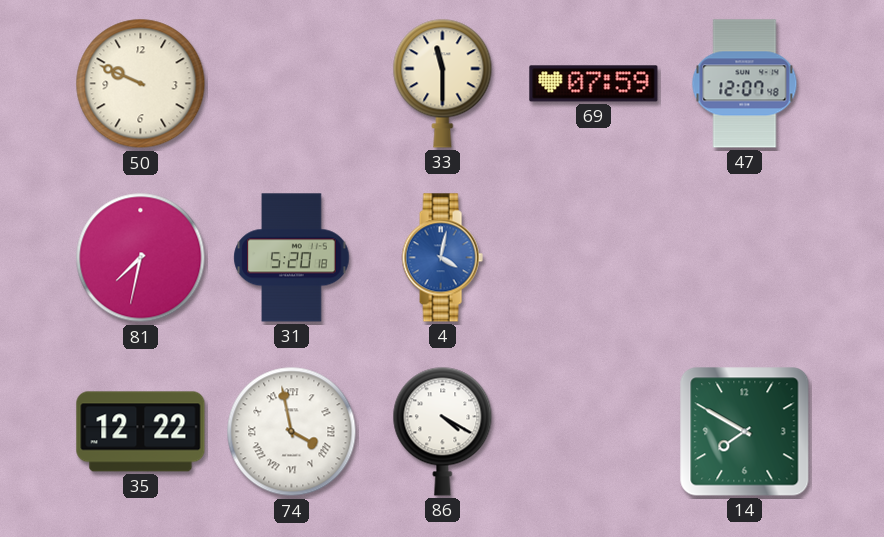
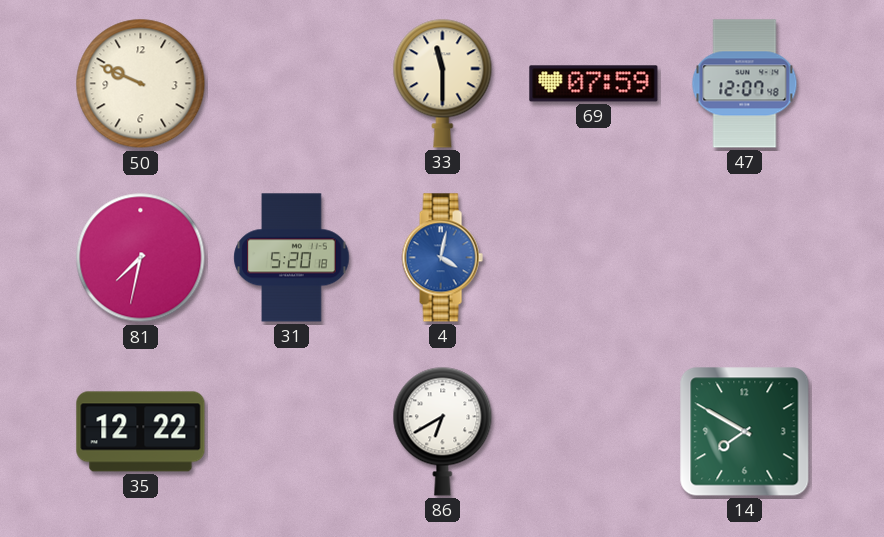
74: 3:58 -> none
86: 4:20 -> 6:40
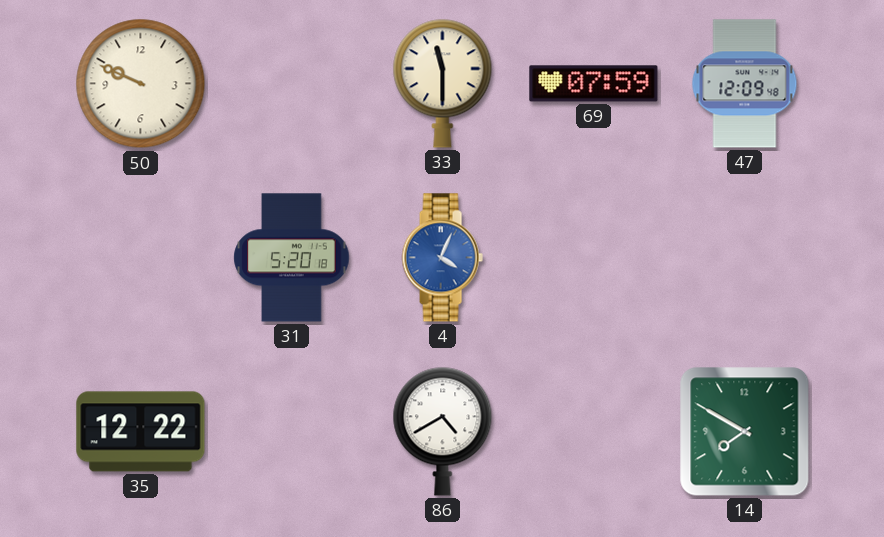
47: 12:07 -> 12:09
81: 7:32 -> none
4: 4:02 -> 4:04
86: 6:40 -> 4:40
